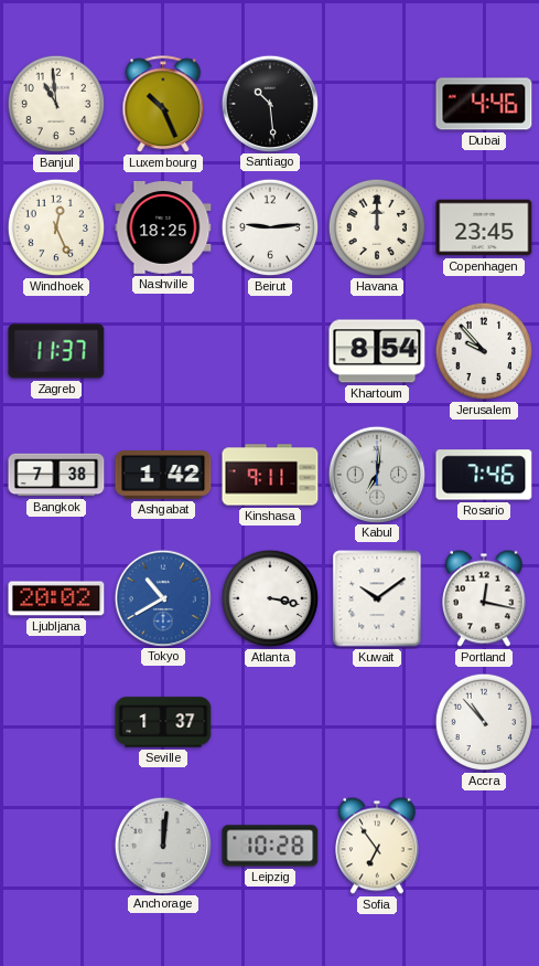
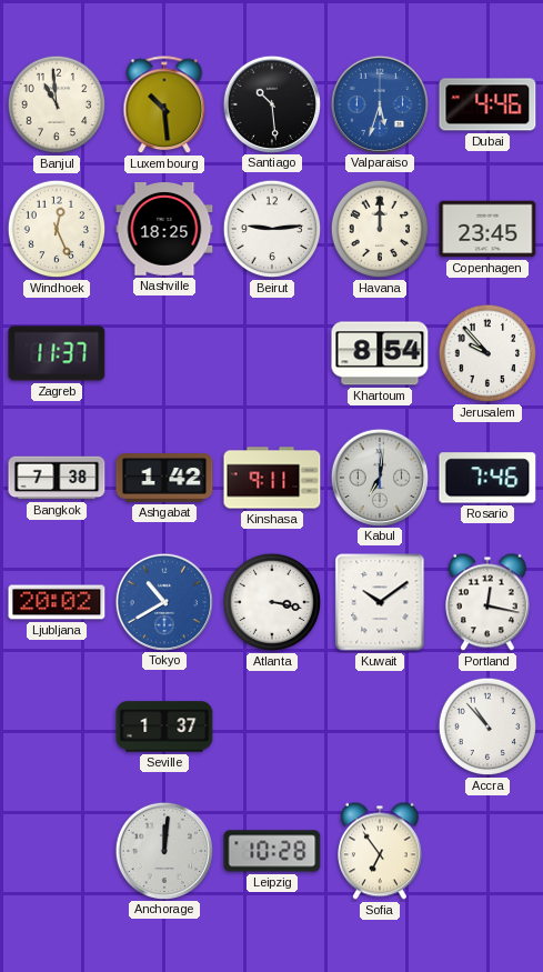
Luxembourg: 10:26 -> 10:29
Valparaiso: none -> 5:33
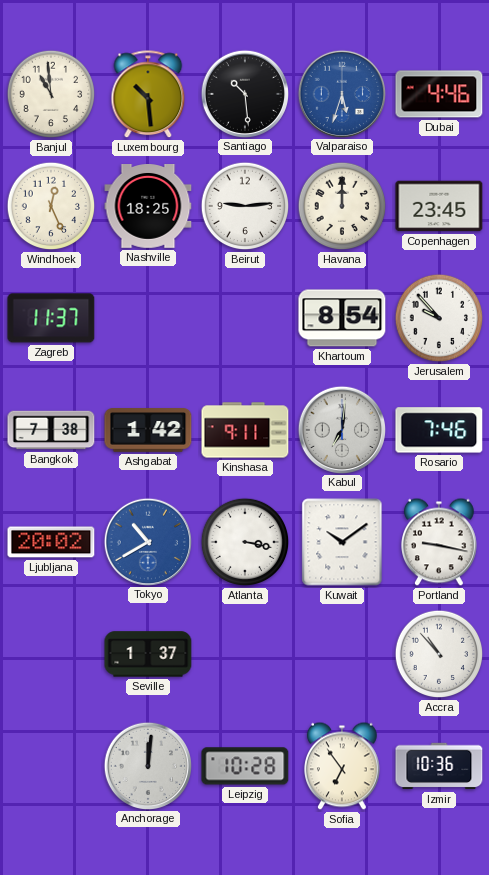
Portland: 12:17 -> 9:17
Izmir: none -> 10:36
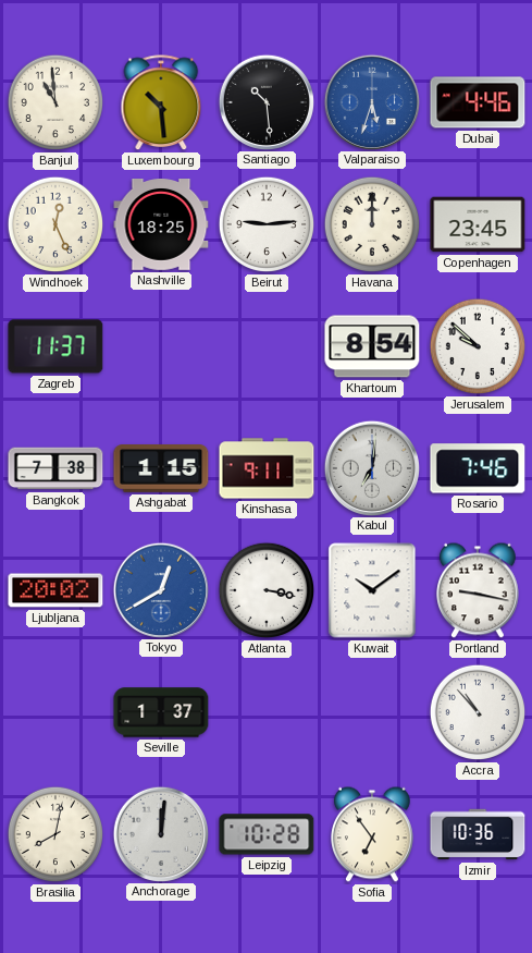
Jerusalem: 9:53 -> 9:52
Ashgabat: 1:42 -> 1:15
Tokyo: 10:40 -> 12:40
Brasilia: none -> 8:02
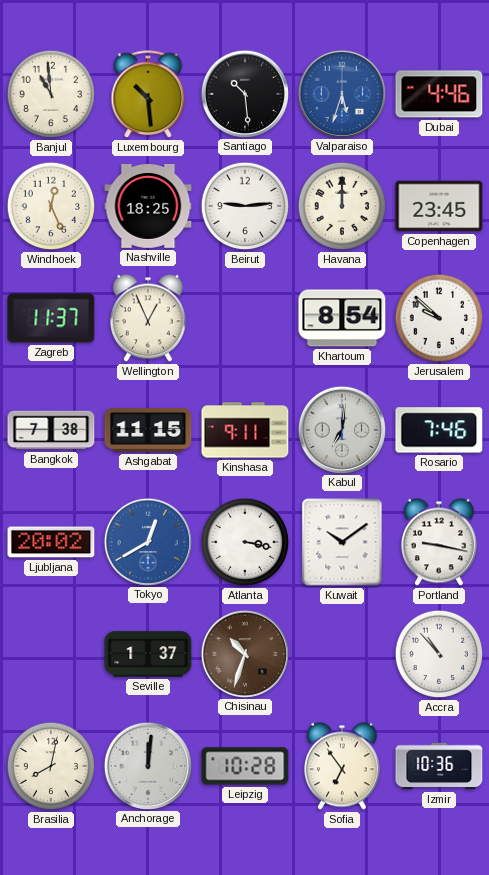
Wellington: none -> 12:56
Ashgabat: 1:15 -> 11:15
Chisinau: none -> 10:33
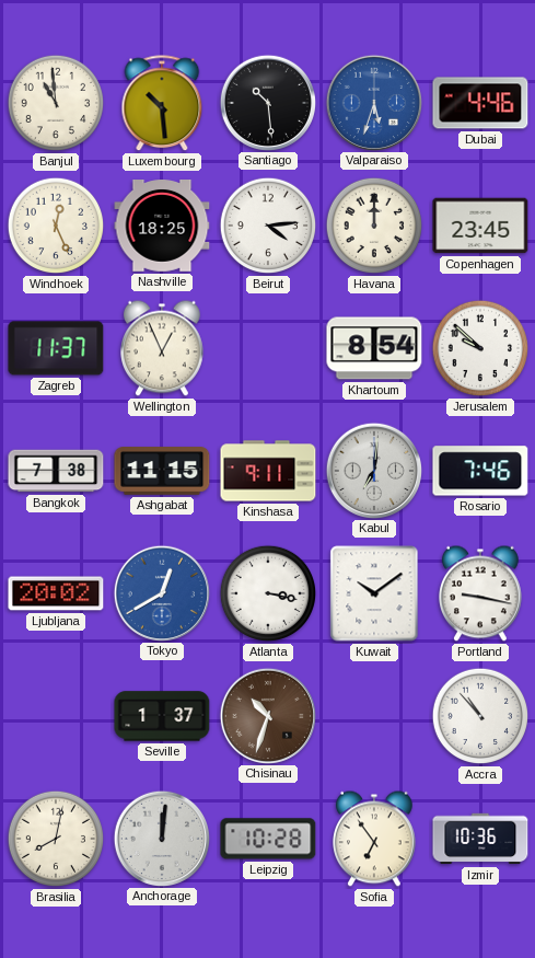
Beirut: 9:14 -> 4:14
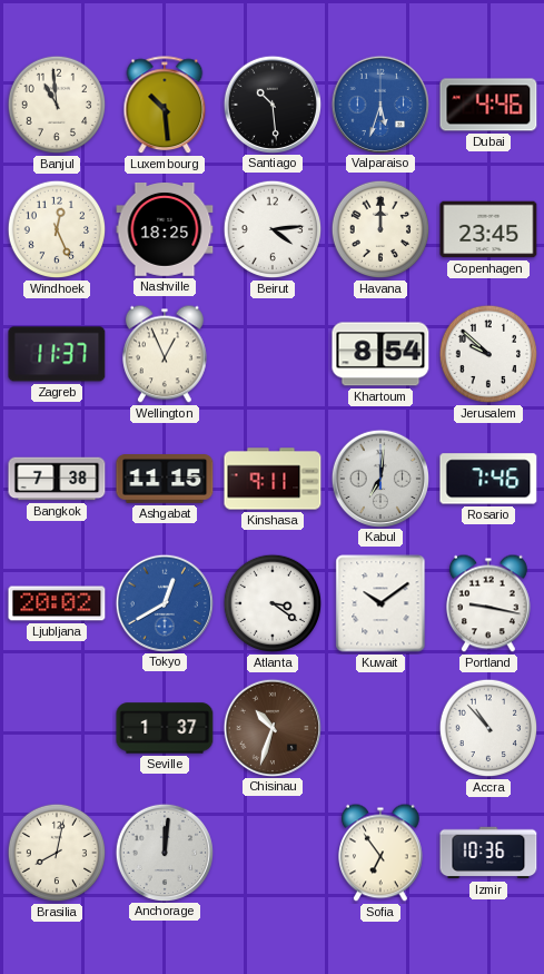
Atlanta: 3:17 -> 3:21
Leipzig: 10:28 -> none
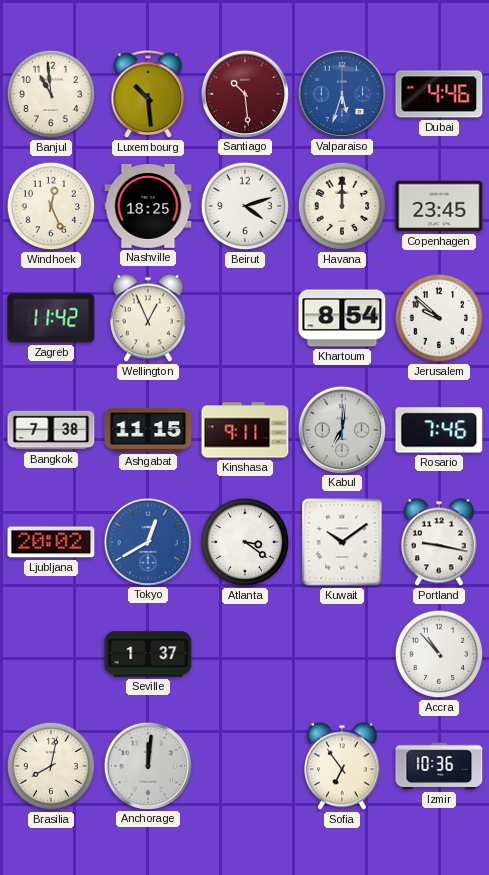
Santiago dial: black -> burgundy
Beirut: 4:14 -> 4:12
Zagreb: 11:37 -> 11:42
Chisinau: 10:33 -> none
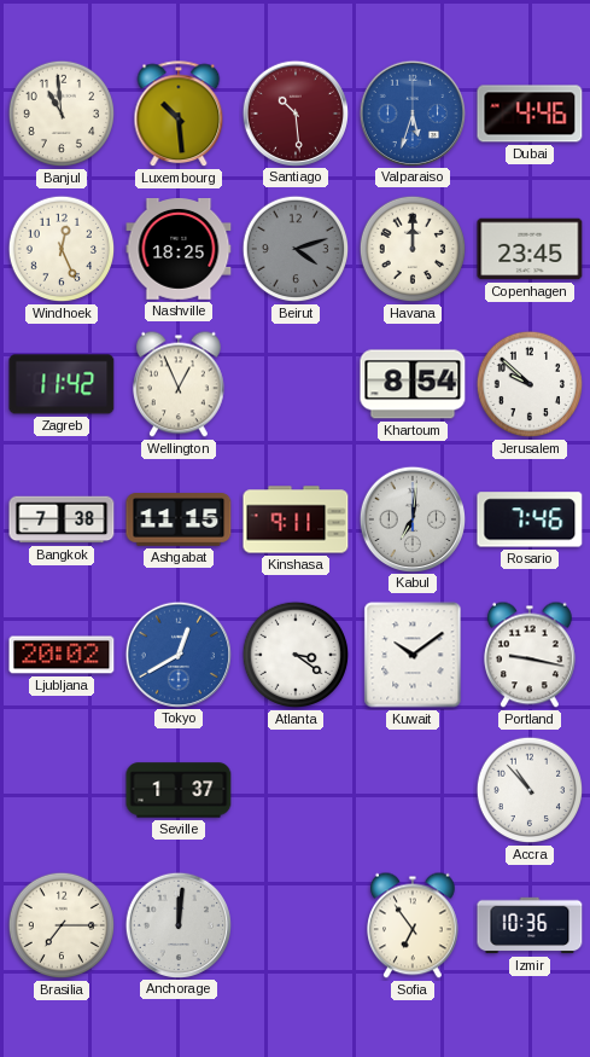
Beirut dial: white -> grey
Brasilia: 8:02 -> 7:15
